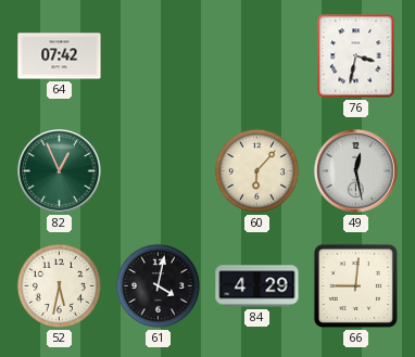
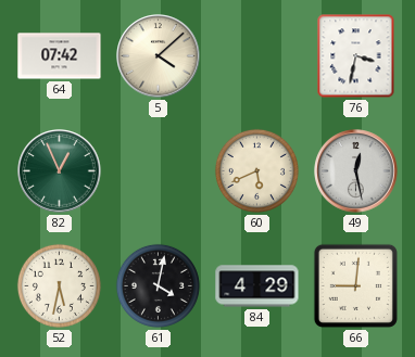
5: none -> 4:08
60: 6:07 -> 5:41
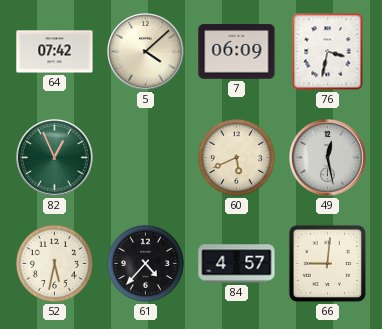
7: none -> 06:09
61: 4:02 -> 4:37
84: 4:29 -> 4:57
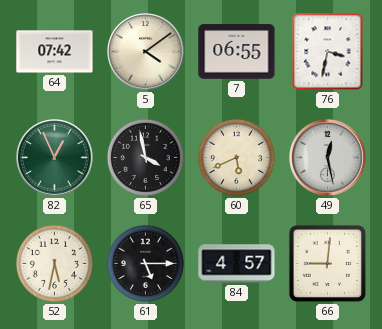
5: 4:08 -> 4:09
7: 06:09 -> 06:55
65: none -> 3:58
61: 4:37 -> 5:15
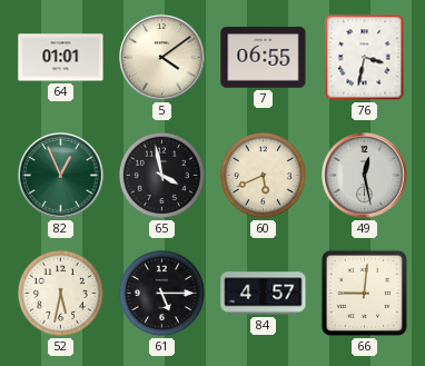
64: 07:42 -> 01:01
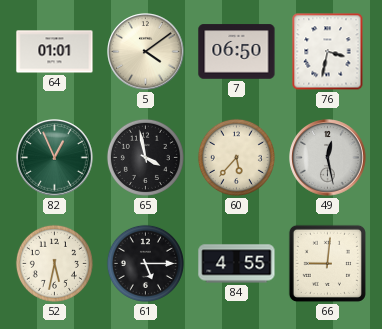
7: 06:55 -> 06:50
60: 5:41 -> 5:37
84: 4:57 -> 4:55
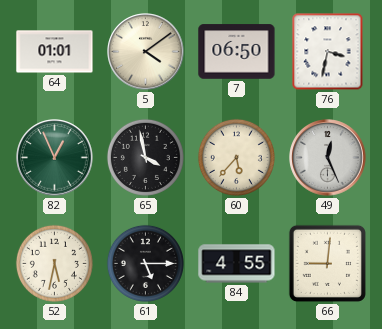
49: 12:28 -> 12:26
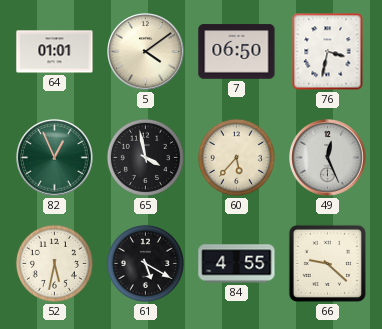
61: 5:15 -> 5:20
66: 9:01 -> 9:22
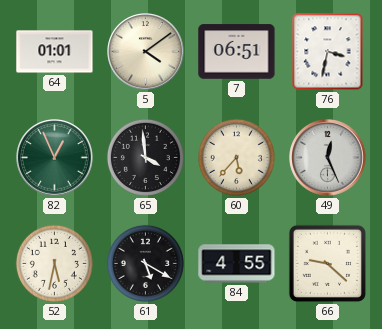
7: 06:50 -> 06:51
65: 3:58 -> 3:59
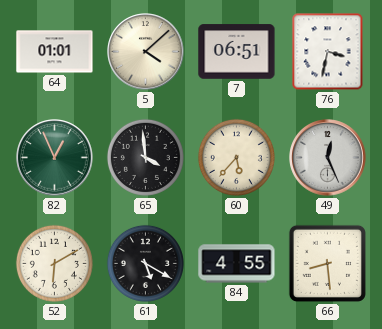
5: 4:09 -> 4:08
52: 5:32 -> 6:10
66: 9:22 -> 8:29
